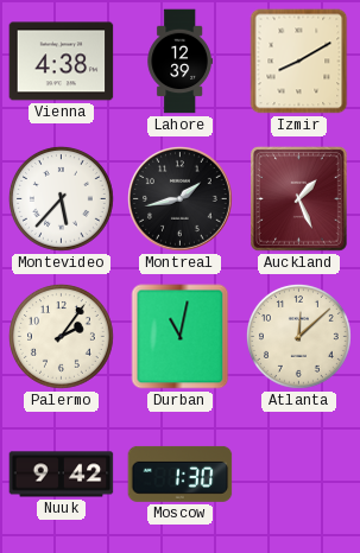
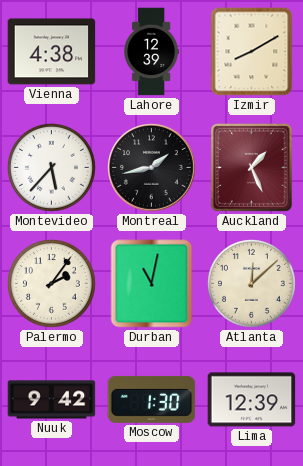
Lima: none -> 12:39
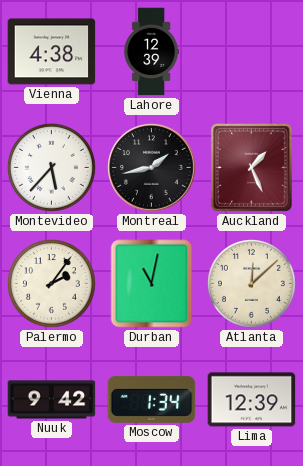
Izmir: 8:10 -> none
Moscow: 1:30 -> 1:34
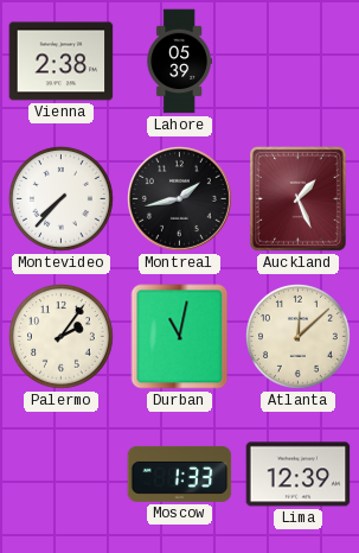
Vienna: 4:38 -> 2:38
Lahore: 12:39 -> 05:39
Montevideo: 5:37 -> 7:37
Nuuk: 9:42 -> none
Moscow: 1:34 -> 1:33
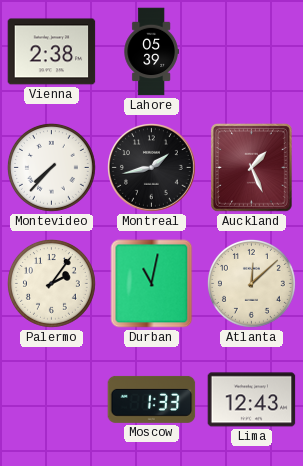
Lima: 12:39 -> 12:43
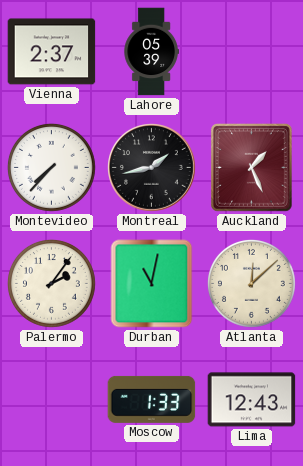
Vienna: 2:38 -> 2:37
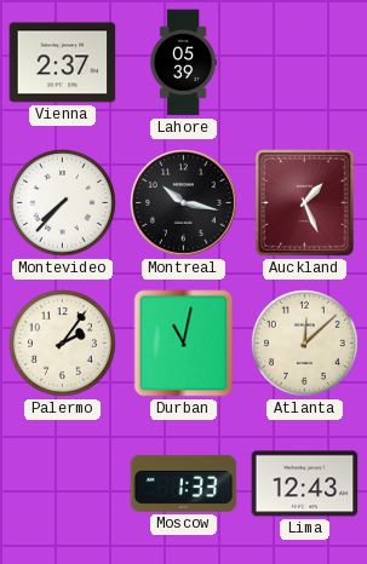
Montreal: 1:43 -> 10:17
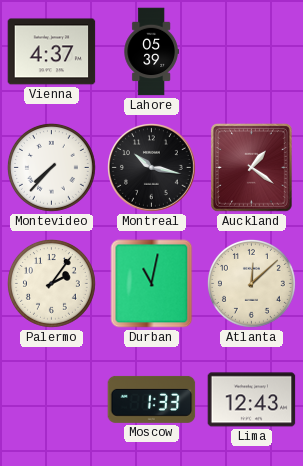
Vienna: 2:37 -> 4:37
Auckland: 1:26 -> 1:21
